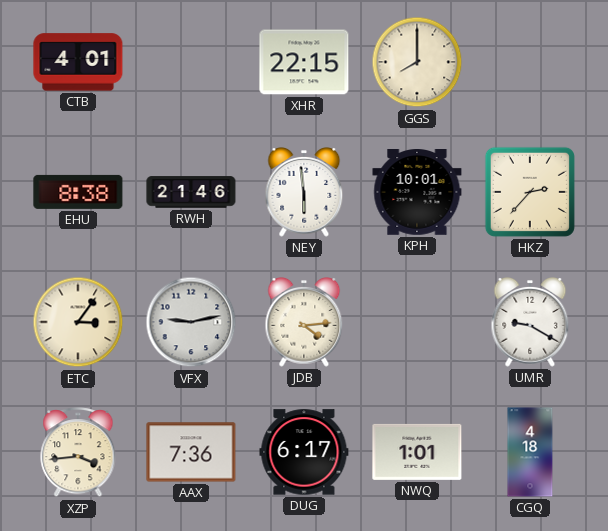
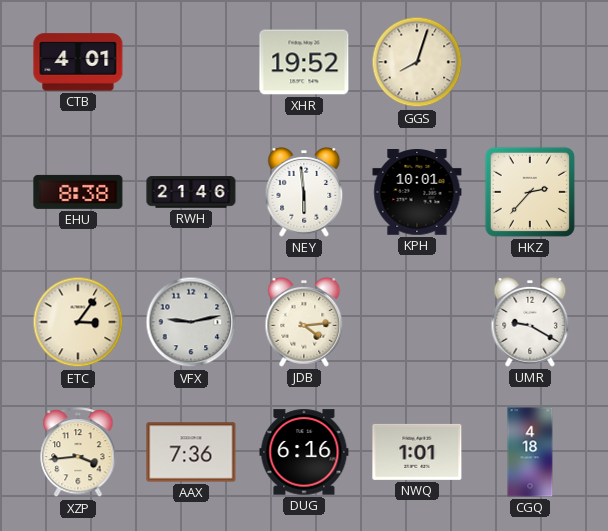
XHR: 22:15 -> 19:52
GGS: 8:00 -> 8:03
DUG: 6:17 -> 6:16
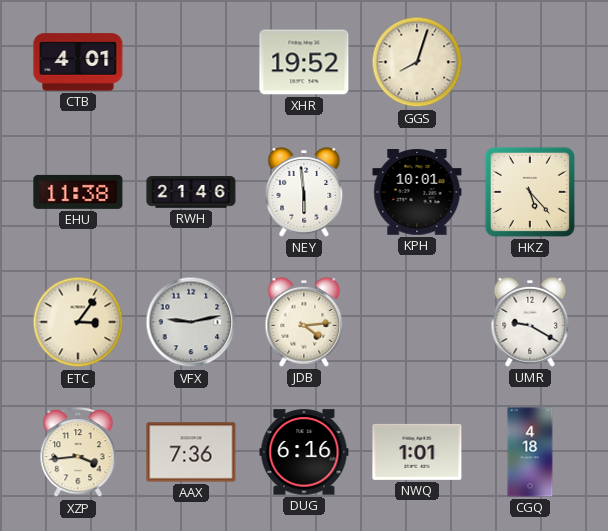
EHU: 8:38 -> 11:38
HKZ: 2:37 -> 5:23
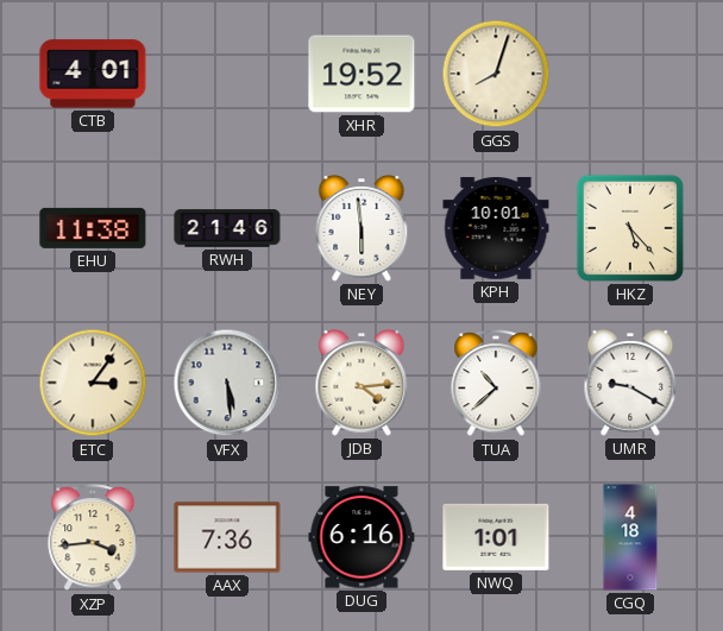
VFX: 9:13 -> 5:29
TUA: none -> 10:38
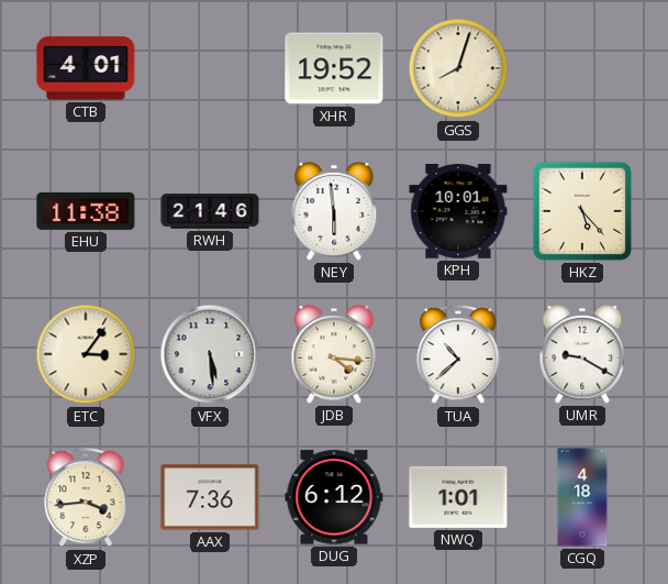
JDB: 4:14 -> 4:16
DUG: 6:16 -> 6:12
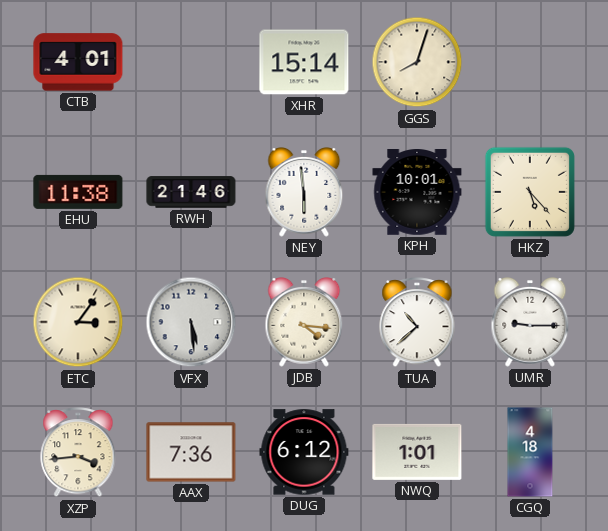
XHR: 19:52 -> 15:14
UMR: 9:20 -> 9:15
